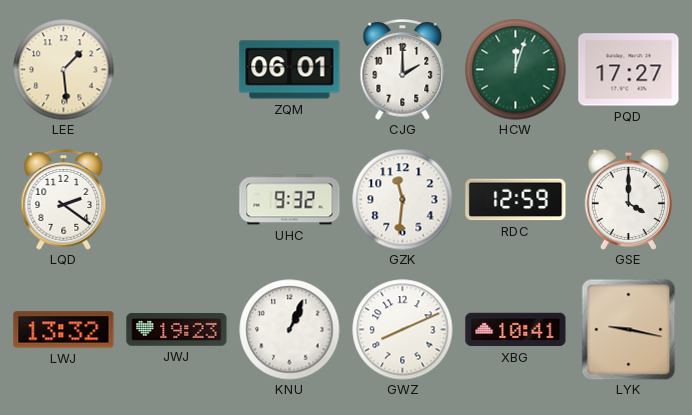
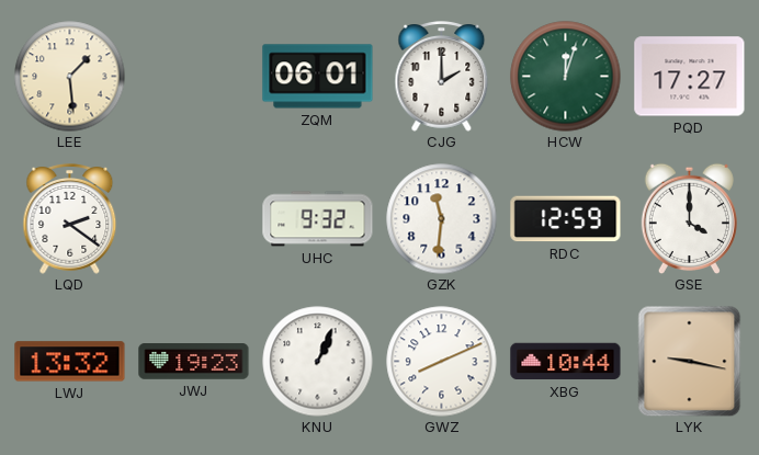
XBG: 10:41 -> 10:44
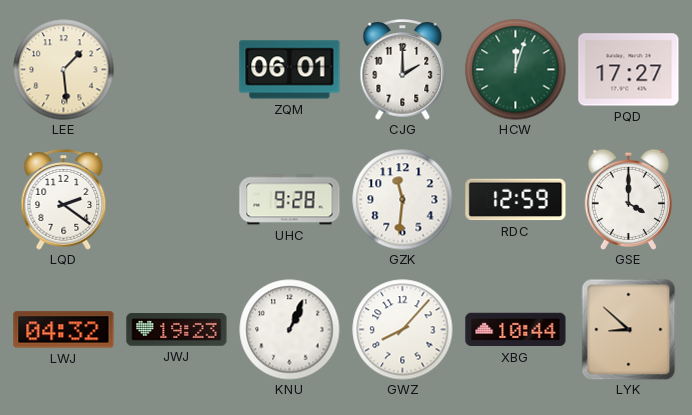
UHC: 9:32 -> 9:28
LWJ: 13:32 -> 04:32
GWZ: 8:11 -> 8:07
LYK: 9:17 -> 8:52
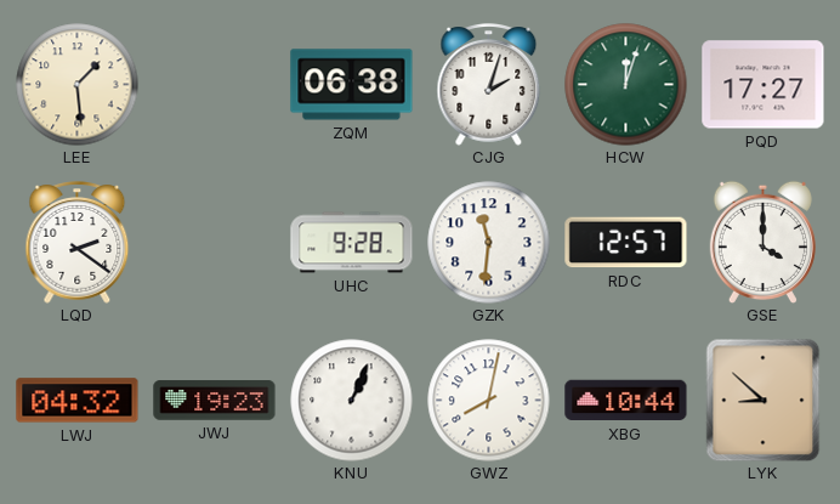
ZQM: 06:01 -> 06:38
CJG: 2:00 -> 2:03
RDC: 12:59 -> 12:57
GWZ: 8:07 -> 8:02
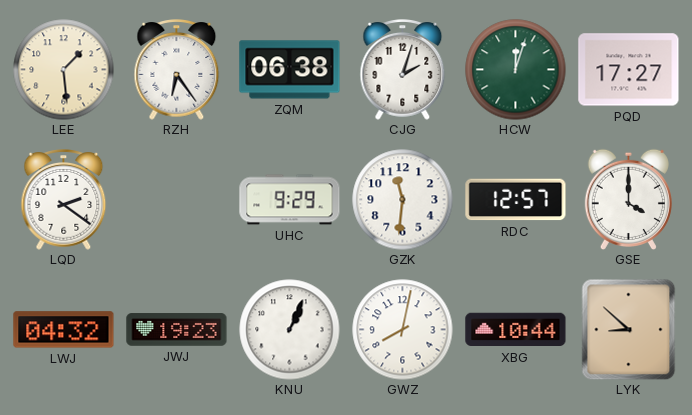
RZH: none -> 6:24
UHC: 9:28 -> 9:29
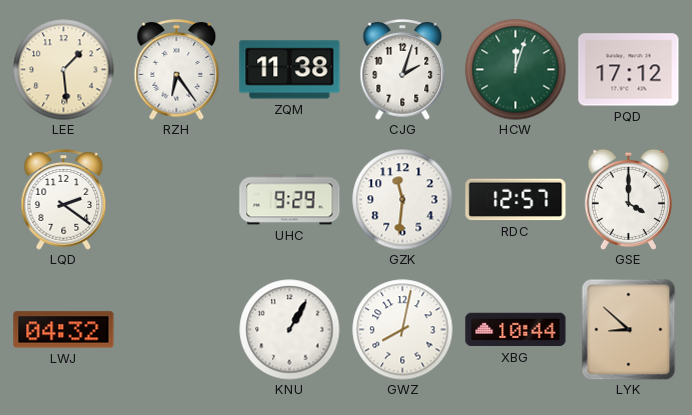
ZQM: 06:38 -> 11:38
PQD: 17:27 -> 17:12
JWJ: 19:23 -> none
KNU: 1:04 -> 1:05
